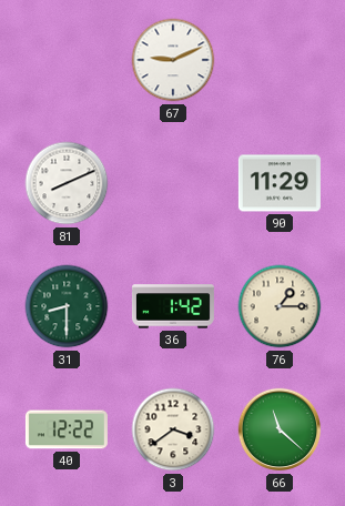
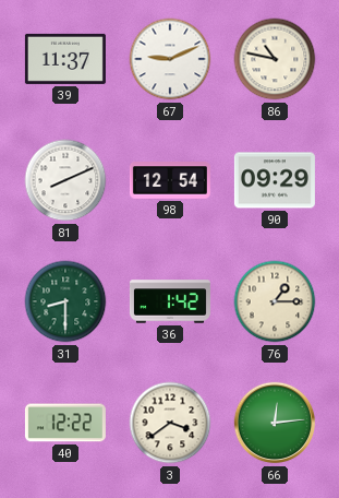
39: none -> 11:37
86: none -> 10:47
98: none -> 12:54
90: 11:29 -> 09:29
66: 11:22 -> 12:14
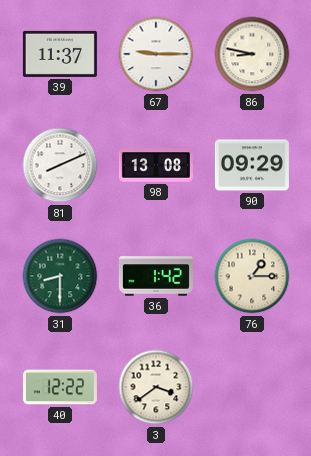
67: 9:11 -> 9:15
86: 10:47 -> 8:47
98: 12:54 -> 13:08
66: 12:14 -> none
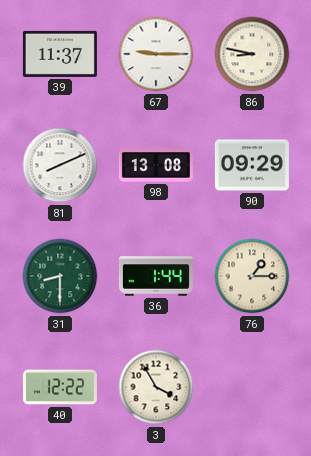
36: 1:42 -> 1:44
3: 3:39 -> 3:55
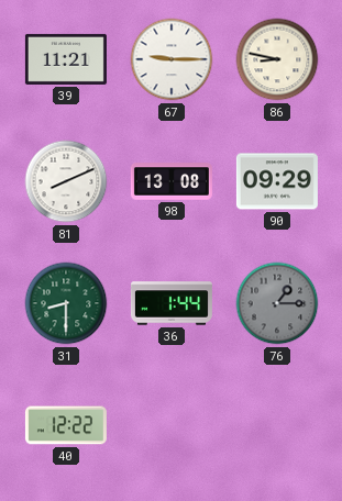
39: 11:37 -> 11:21
76 dial: cream -> grey
3: 3:55 -> none
